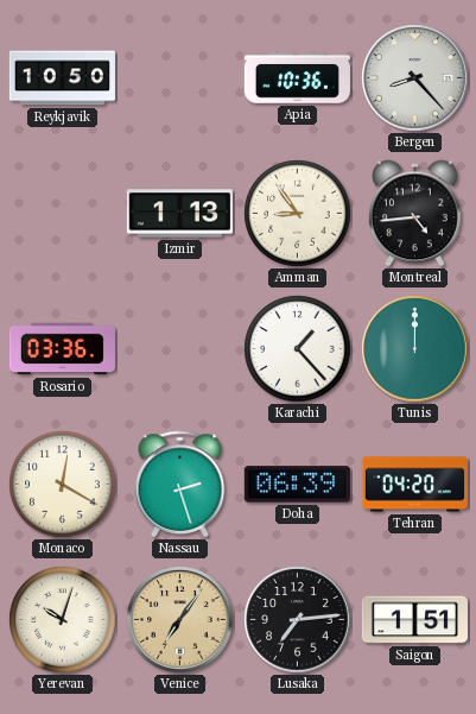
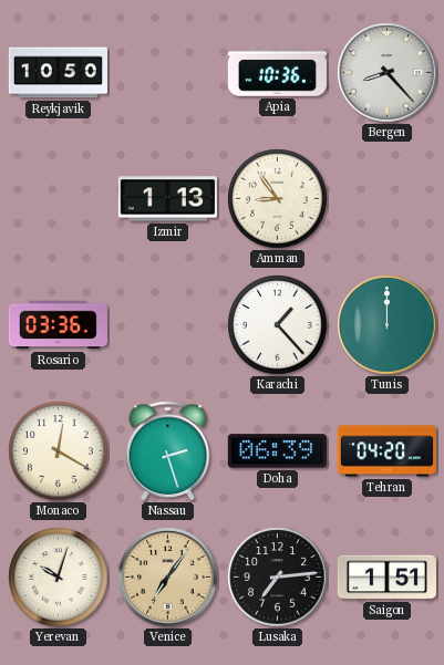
Montreal: 4:44 -> none
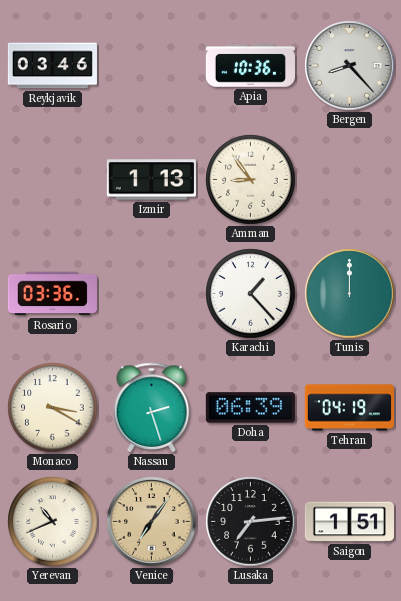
Reykjavik: 10:50 -> 03:46
Monaco: 12:20 -> 3:20
Tehran: 04:20 -> 04:19
Yerevan: 10:03 -> 10:41
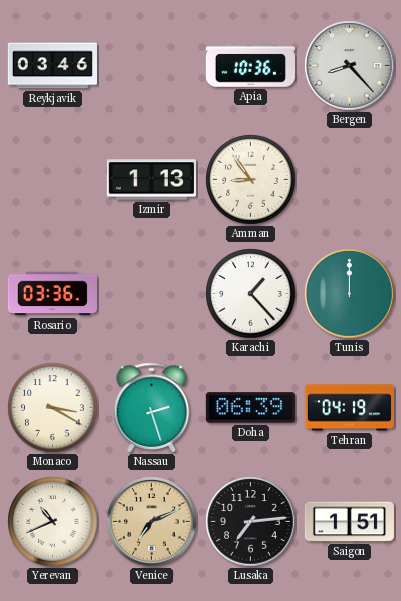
Venice: 7:06 -> 7:11
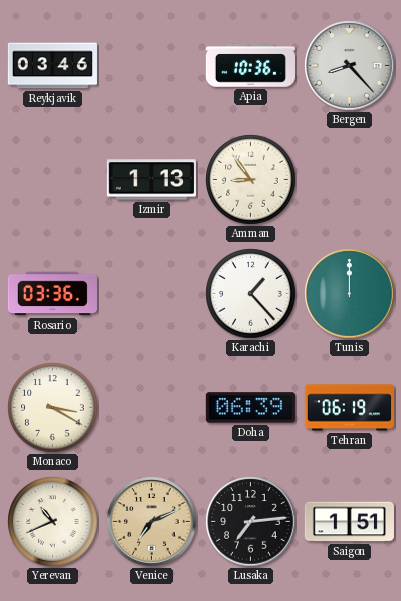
Nassau: 2:27 -> none
Tehran: 04:19 -> 06:19
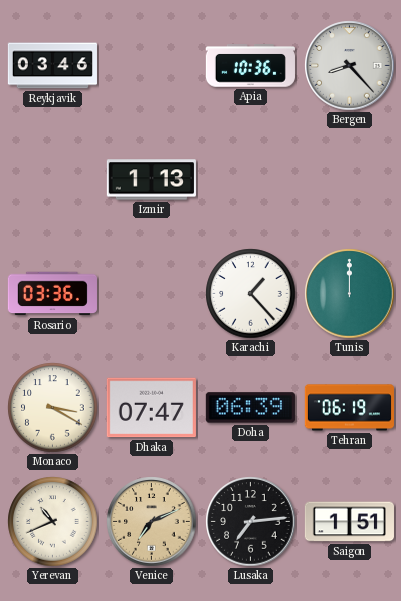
Amman: 8:54 -> none
Dhaka: none -> 07:47
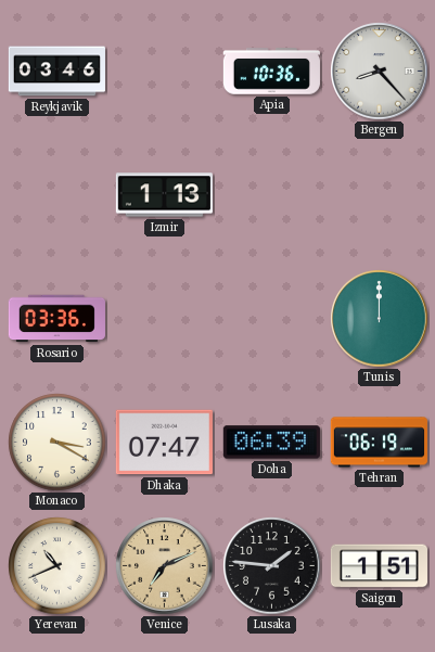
Karachi: 1:23 -> none
Lusaka: 7:14 -> 1:46
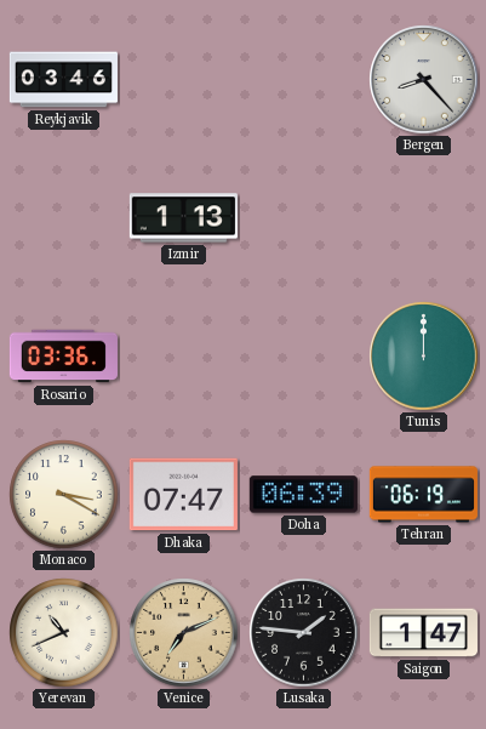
Apia: 10:36 -> none
Saigon: 1:51 -> 1:47
